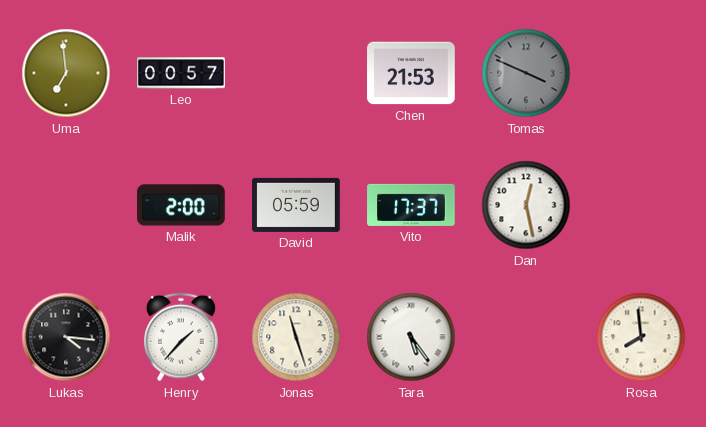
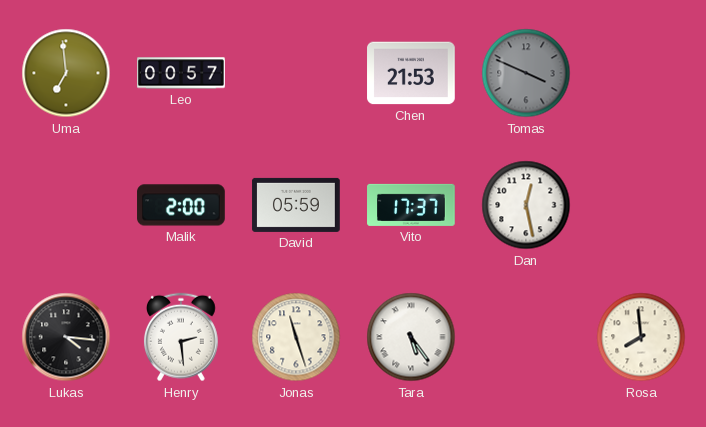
Henry: 1:37 -> 2:29
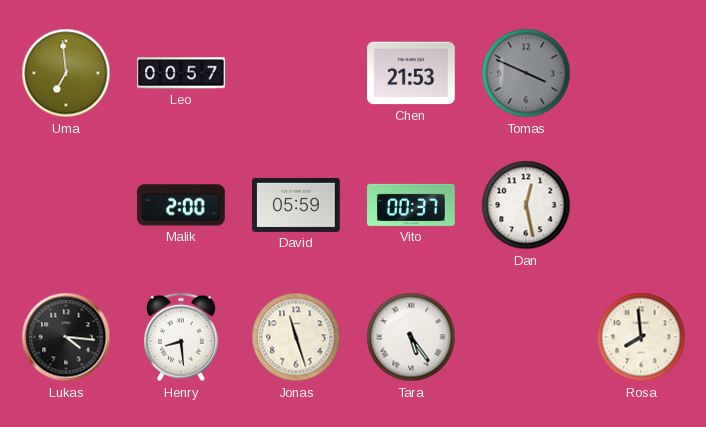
Vito: 17:37 -> 00:37
Henry: 2:29 -> 8:29
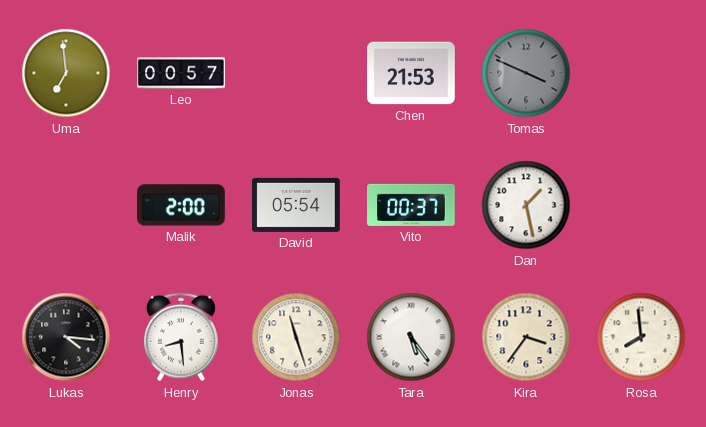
David: 05:59 -> 05:54
Dan: 12:28 -> 1:28
Kira: none -> 3:36
